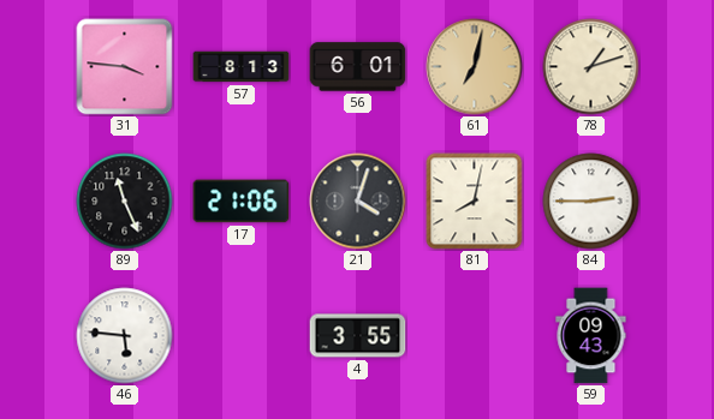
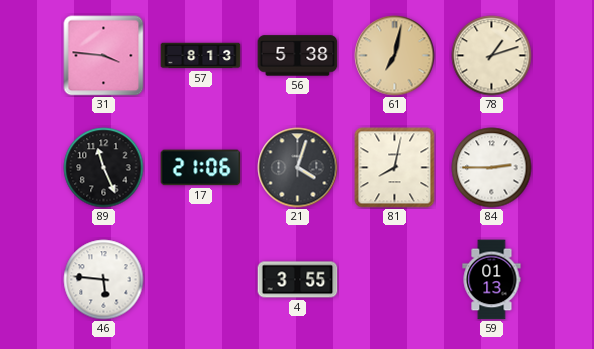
56: 6:01 -> 5:38
59: 09:43 -> 01:13
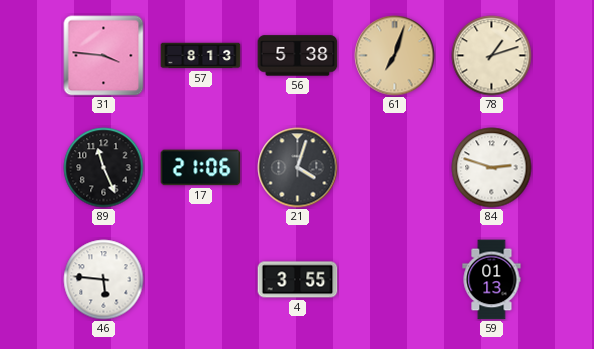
61: 7:02 -> 7:03
81: 8:02 -> none
84: 2:45 -> 2:48
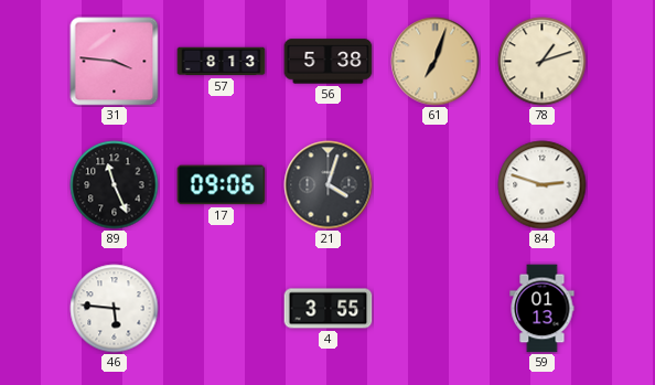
17: 21:06 -> 09:06
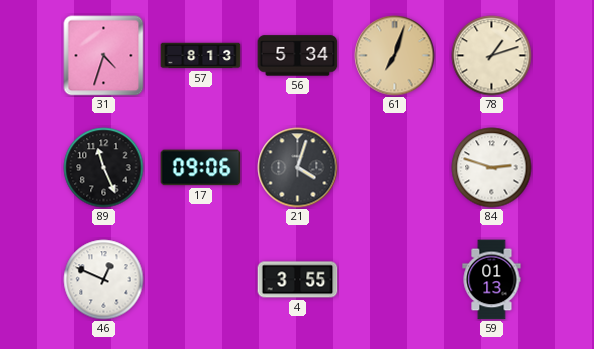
31: 3:46 -> 4:33
56: 5:38 -> 5:34
46: 5:46 -> 12:49
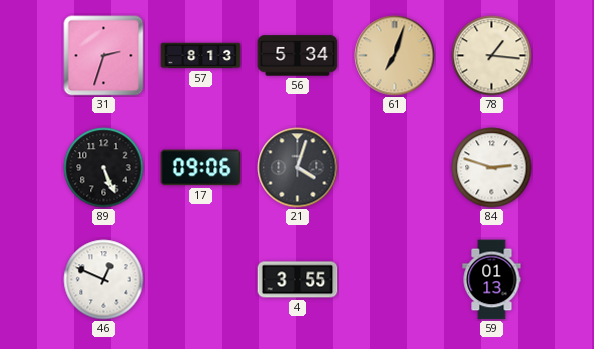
31: 4:33 -> 2:33
78: 1:12 -> 1:16
89: 11:26 -> 5:26
